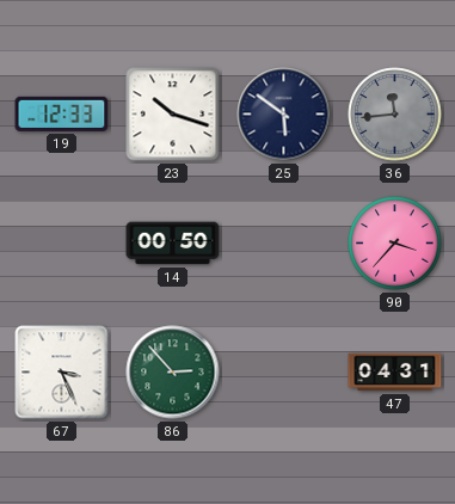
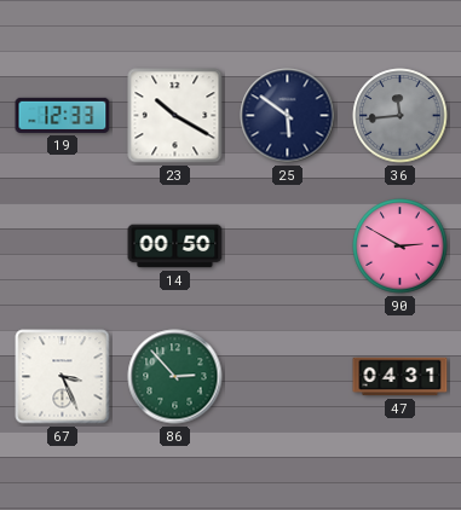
23: 10:18 -> 10:20
90: 3:37 -> 2:50
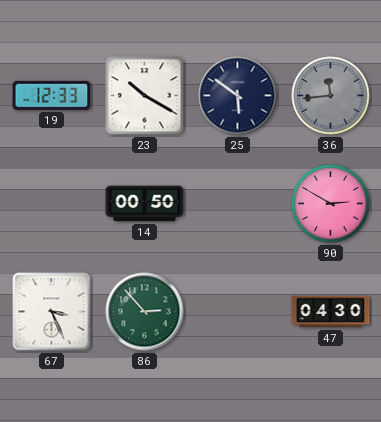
47: 04:31 -> 04:30
